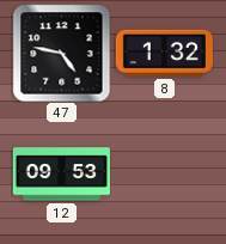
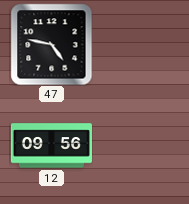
8: 1:32 -> none
12: 09:53 -> 09:56
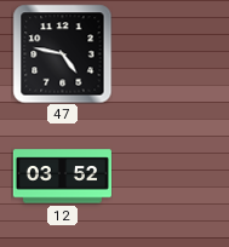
12: 09:56 -> 03:52
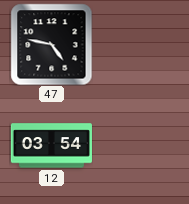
12: 03:52 -> 03:54
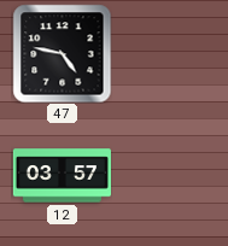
12: 03:54 -> 03:57
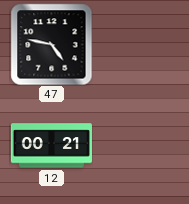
12: 03:57 -> 00:21
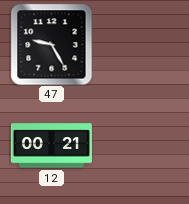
47: 4:47 -> 9:25
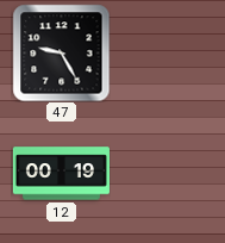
12: 00:21 -> 00:19
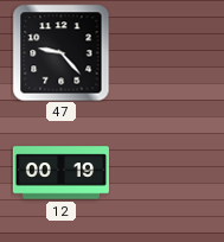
47: 9:25 -> 9:23
